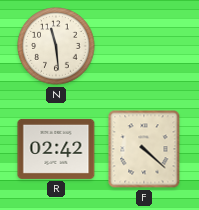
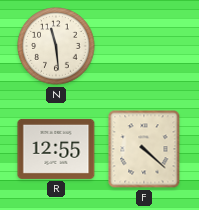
R: 02:42 -> 12:55
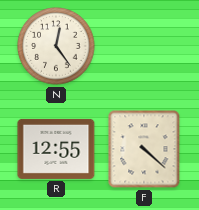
N: 11:29 -> 12:24
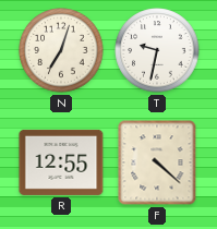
N: 12:24 -> 7:03
T: none -> 9:32
